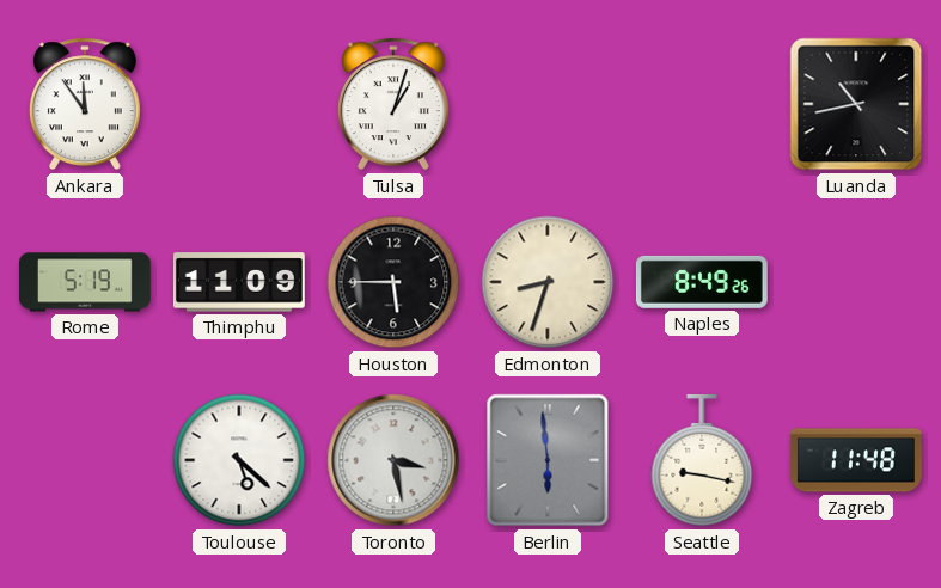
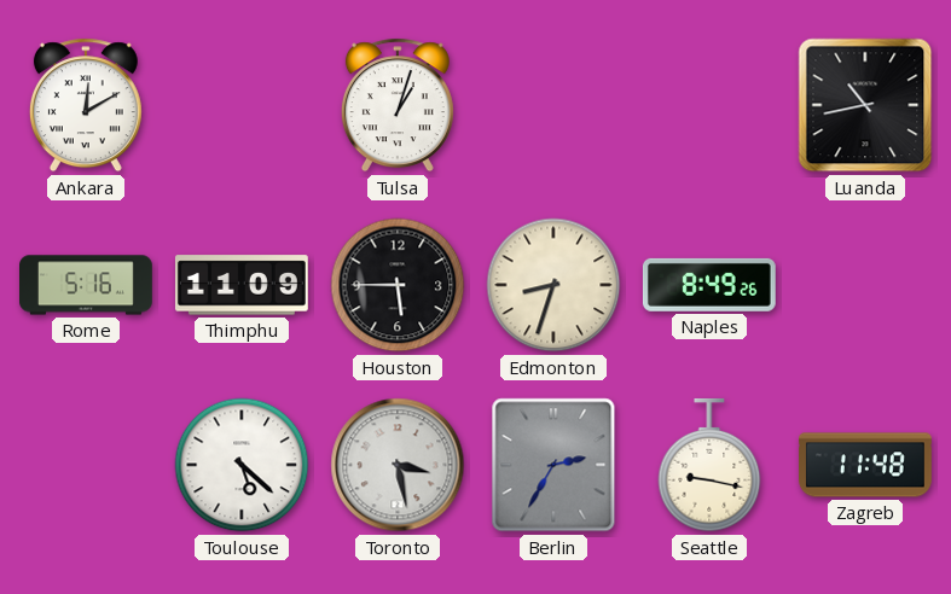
Ankara: 11:54 -> 12:10
Rome: 5:19 -> 5:16
Berlin: 5:59 -> 2:35
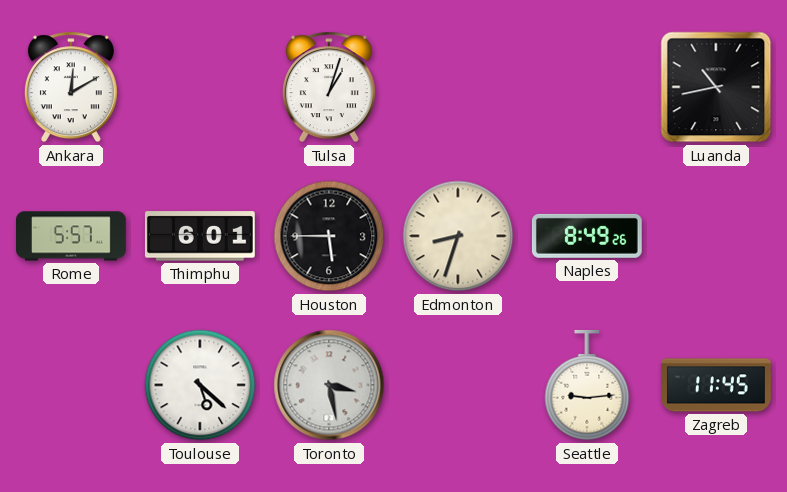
Rome: 5:16 -> 5:57
Thimphu: 11:09 -> 6:01
Berlin: 2:35 -> none
Seattle: 9:17 -> 9:14
Zagreb: 11:48 -> 11:45
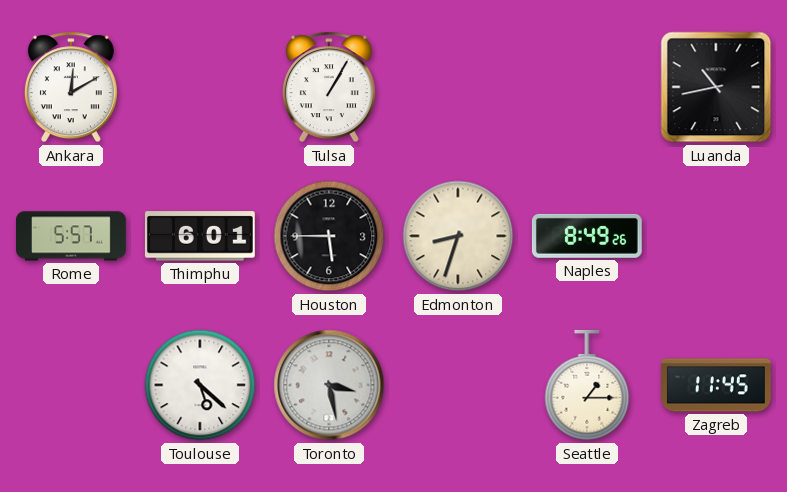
Tulsa: 1:03 -> 1:05
Seattle: 9:14 -> 1:15
